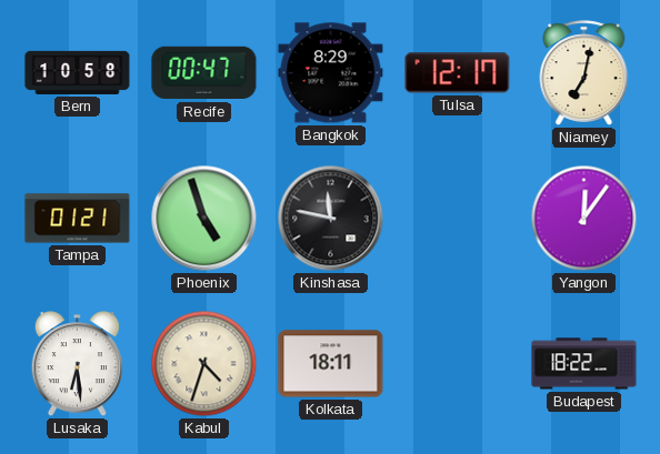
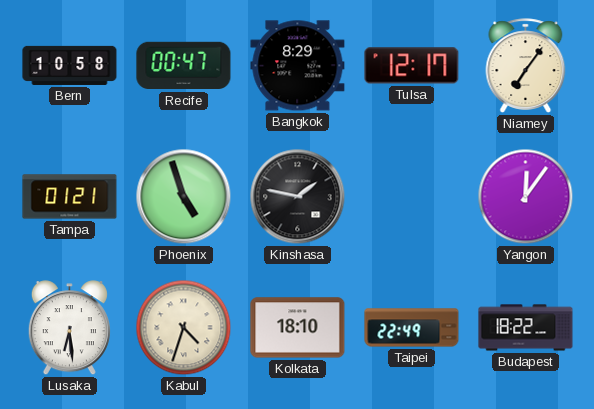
Niamey: 7:02 -> 7:06
Kinshasa: 11:47 -> 1:47
Kolkata: 18:11 -> 18:10
Taipei: none -> 22:49
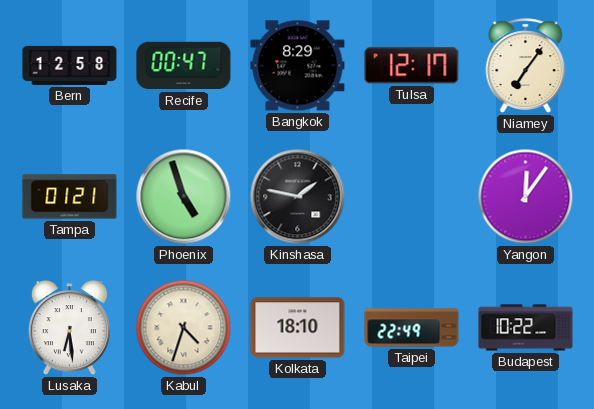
Bern: 10:58 -> 12:58
Budapest: 18:22 -> 10:22
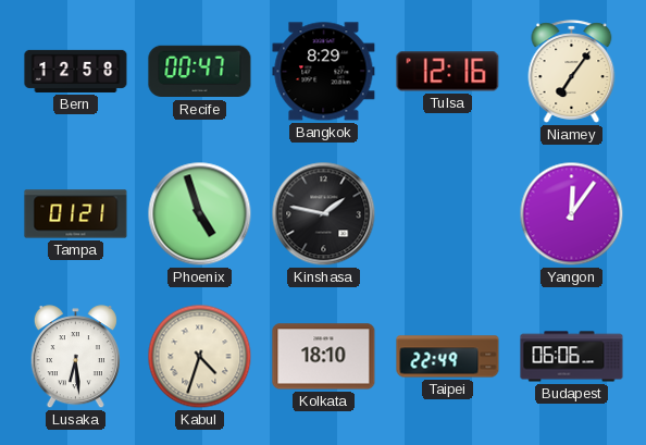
Tulsa: 12:17 -> 12:16
Budapest: 10:22 -> 06:06
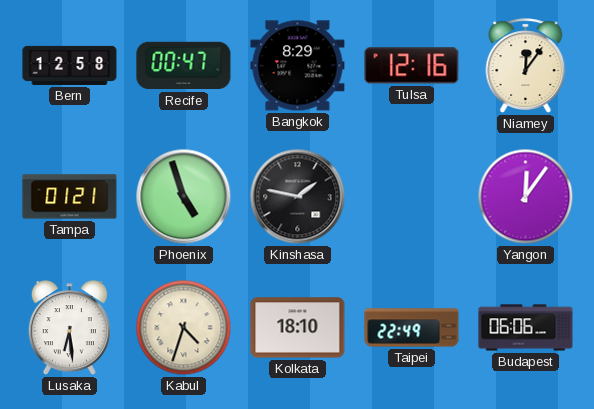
Niamey: 7:06 -> 12:06
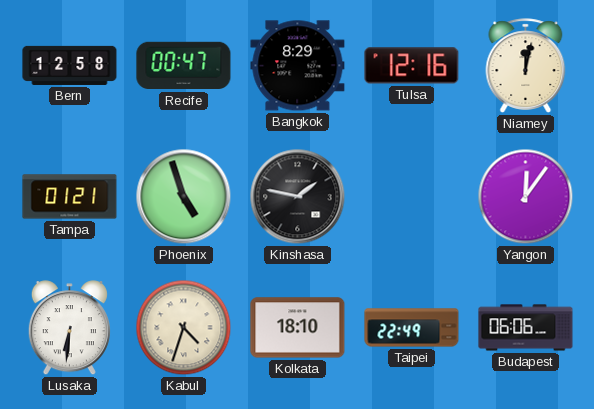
Niamey: 12:06 -> 12:02
Lusaka: 6:29 -> 6:31
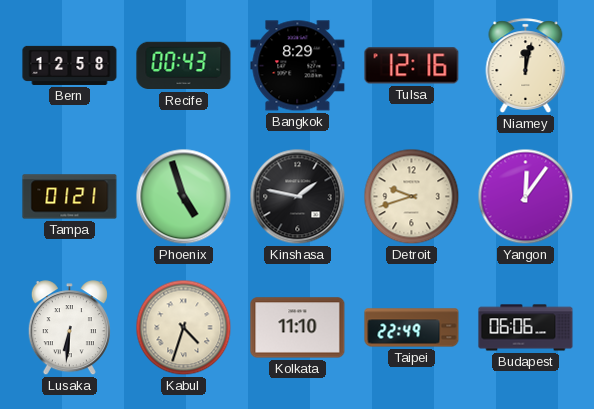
Recife: 00:47 -> 00:43
Detroit: none -> 9:42
Kolkata: 18:10 -> 11:10
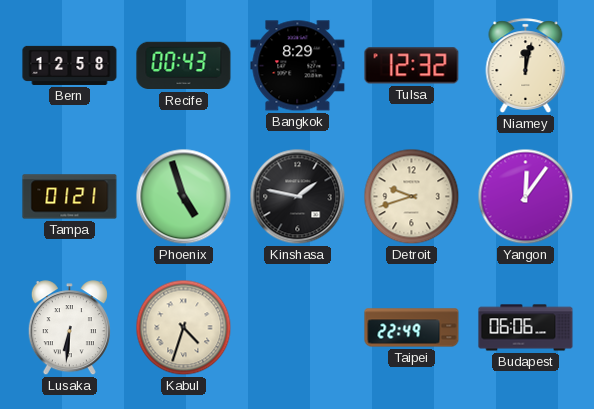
Tulsa: 12:16 -> 12:32
Kolkata: 11:10 -> none
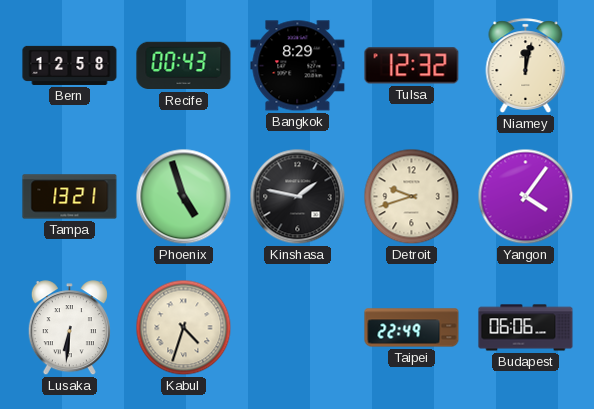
Tampa: 01:21 -> 13:21
Yangon: 12:06 -> 4:06
